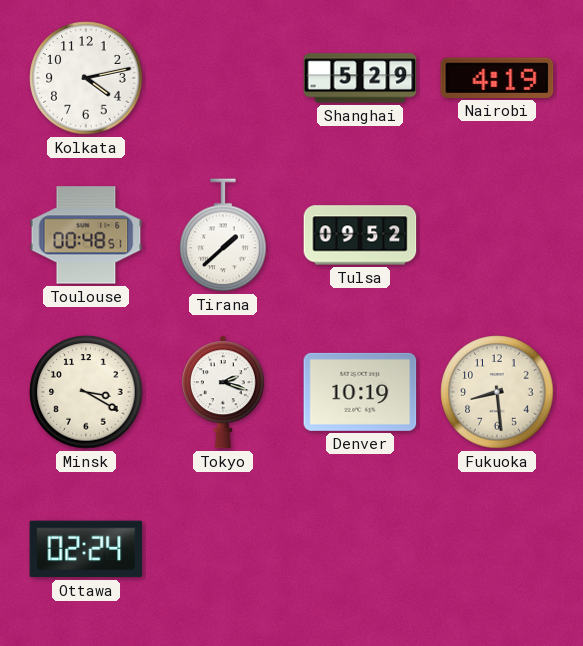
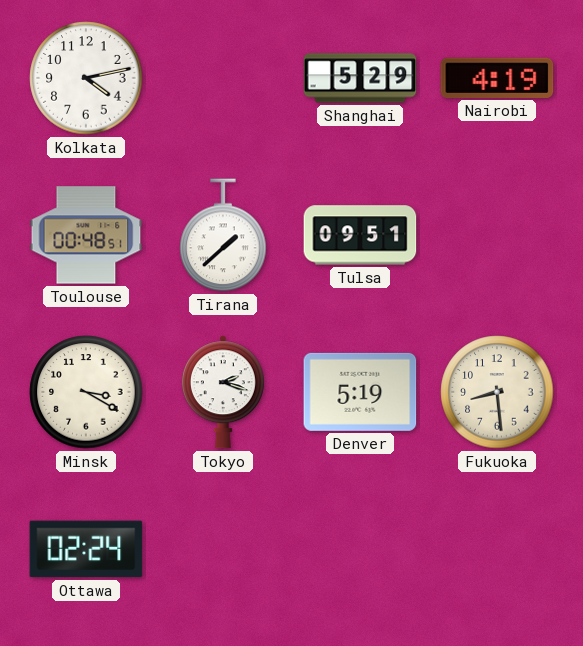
Tulsa: 09:52 -> 09:51
Denver: 10:19 -> 5:19
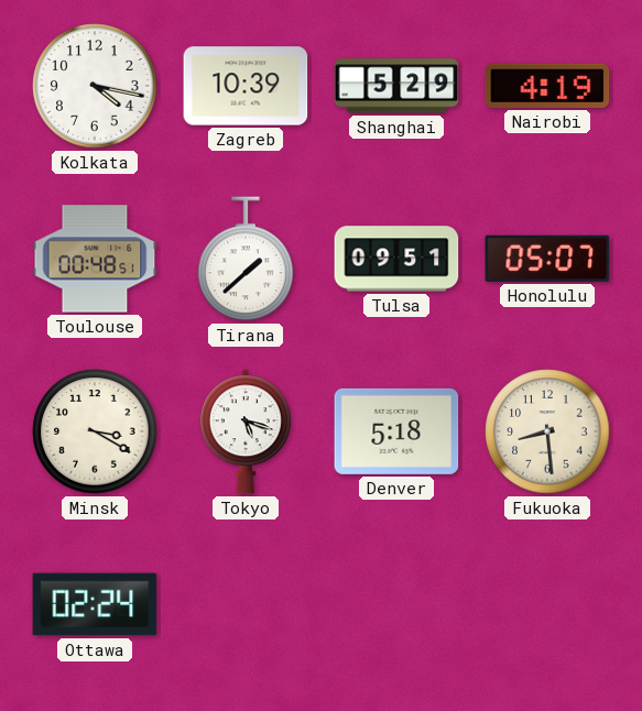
Kolkata: 4:13 -> 4:17
Zagreb: none -> 10:39
Honolulu: none -> 05:07
Tokyo: 2:18 -> 5:18
Denver: 5:19 -> 5:18
